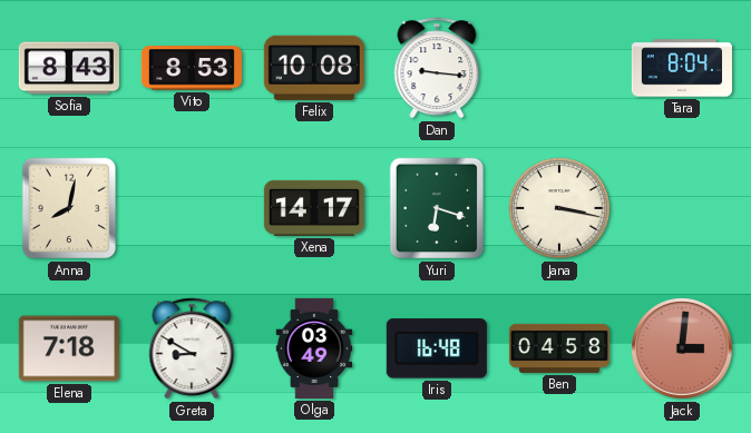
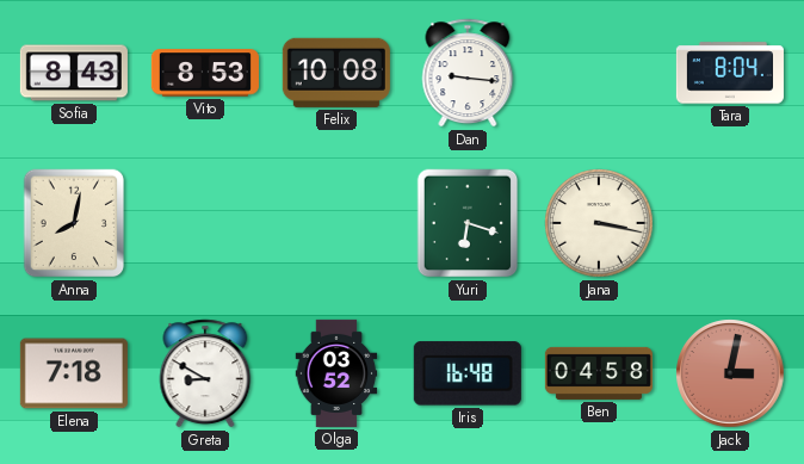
Xena: 14:17 -> none
Olga: 03:49 -> 03:52
Jack: 3:01 -> 3:02
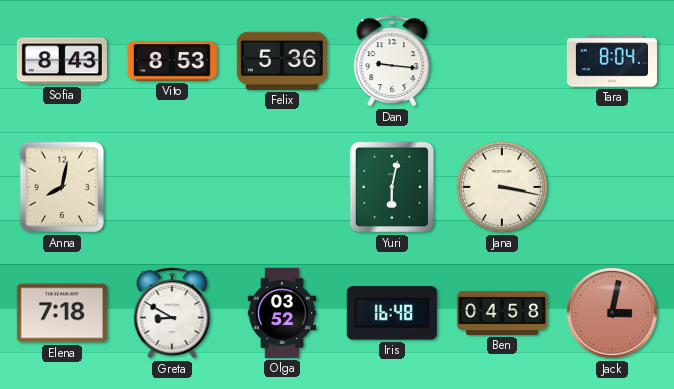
Felix: 10:08 -> 5:36
Yuri: 6:18 -> 6:02
